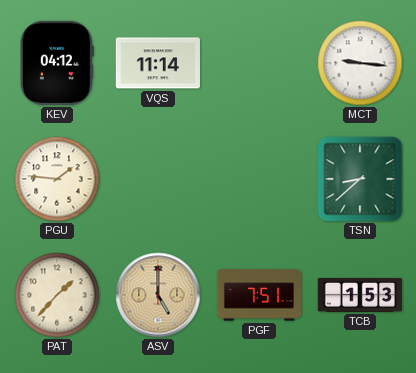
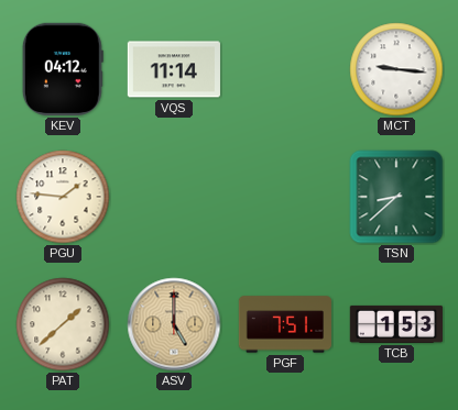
PAT: 1:37 -> 1:38
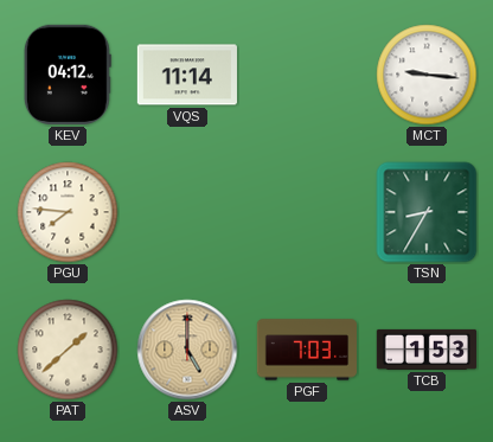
PGU: 1:46 -> 7:46
TSN: 8:38 -> 8:35
PGF: 7:51 -> 7:03
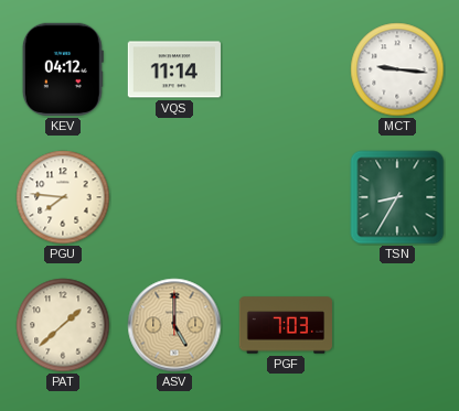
TCB: 1:53 -> none
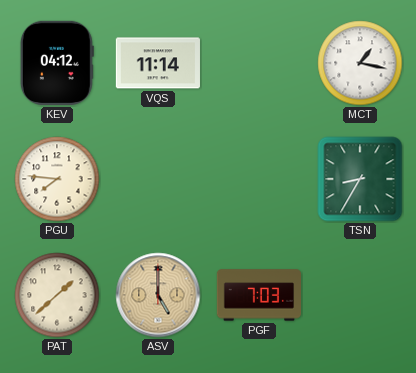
MCT: 9:16 -> 1:17
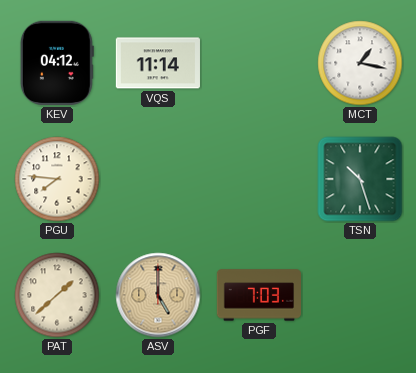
TSN: 8:35 -> 10:27
